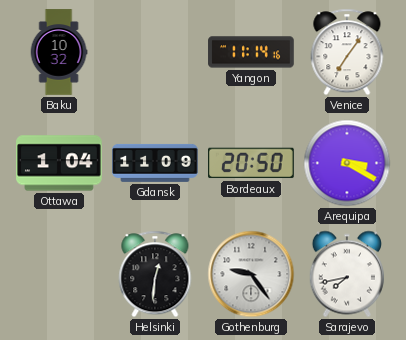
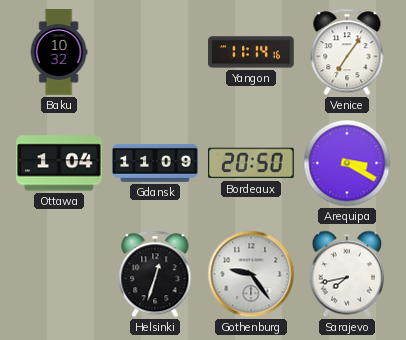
Helsinki: 12:31 -> 12:33
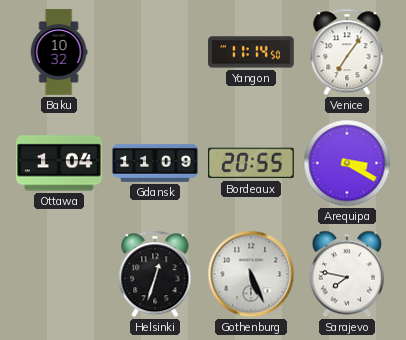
Yangon: 11:14:16 -> 11:14:50
Bordeaux: 20:50 -> 20:55
Gothenburg: 9:24 -> 5:26
Sarajevo: 7:43 -> 7:47
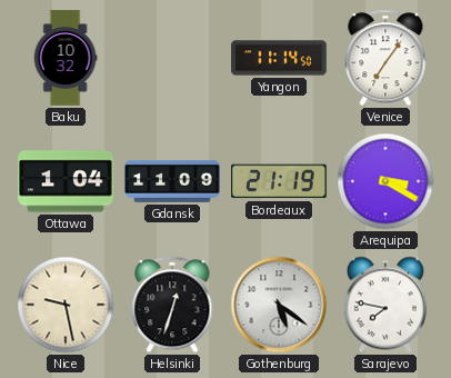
Bordeaux: 20:55 -> 21:19
Nice: none -> 9:28
Gothenburg: 5:26 -> 5:21
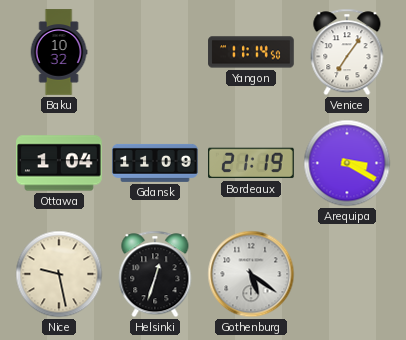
Sarajevo: 7:47 -> none
